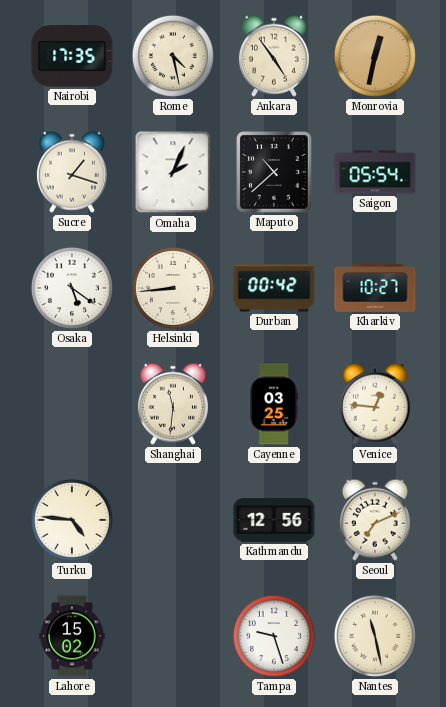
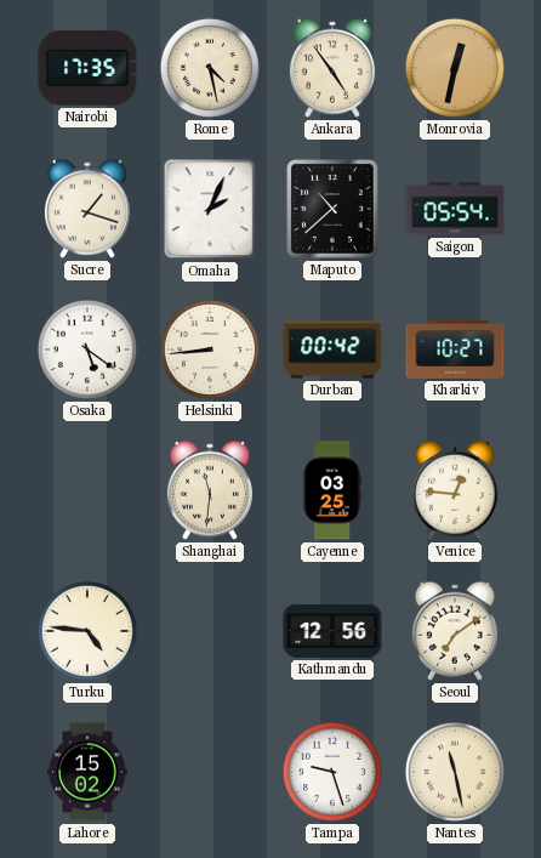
Seoul: 7:11 -> 7:09
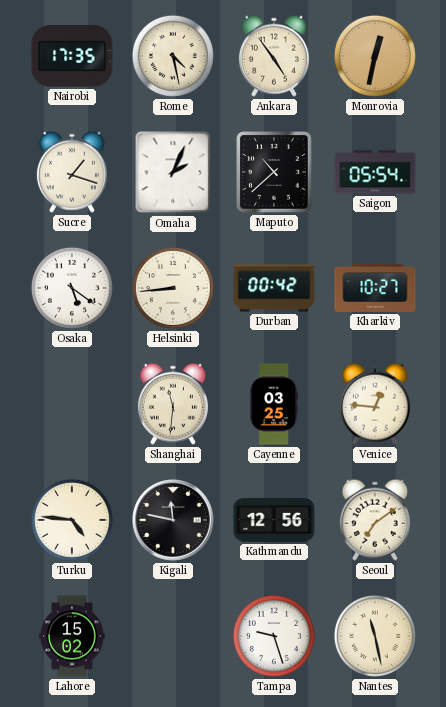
Kigali: none -> 11:47
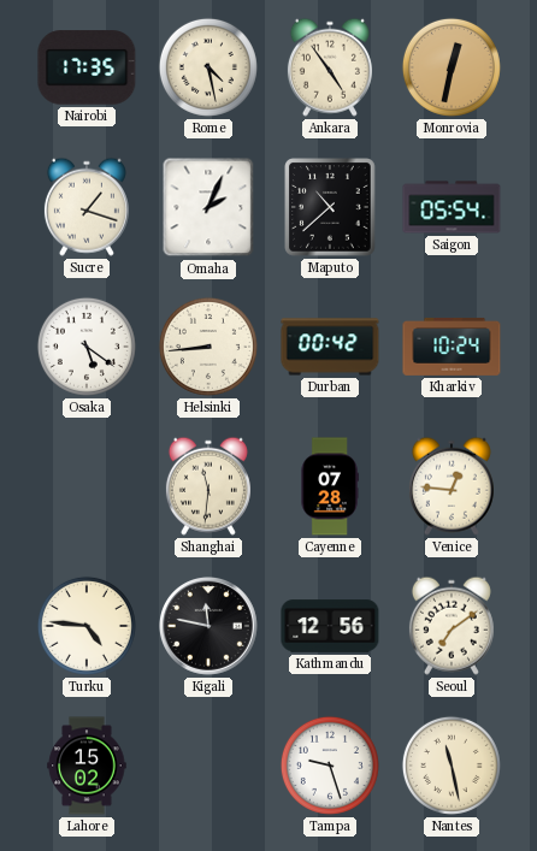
Kharkiv: 10:27 -> 10:24
Cayenne: 03:25 -> 07:28
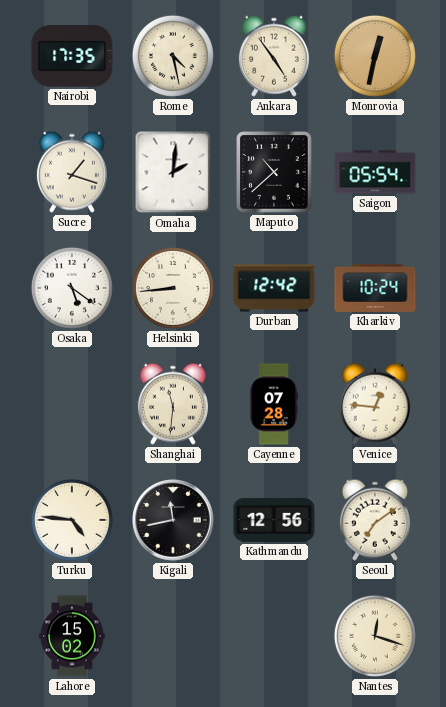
Omaha: 2:04 -> 2:01
Durban: 00:42 -> 12:42
Kigali: 11:47 -> 11:43
Tampa: 9:27 -> none
Nantes: 11:28 -> 12:18
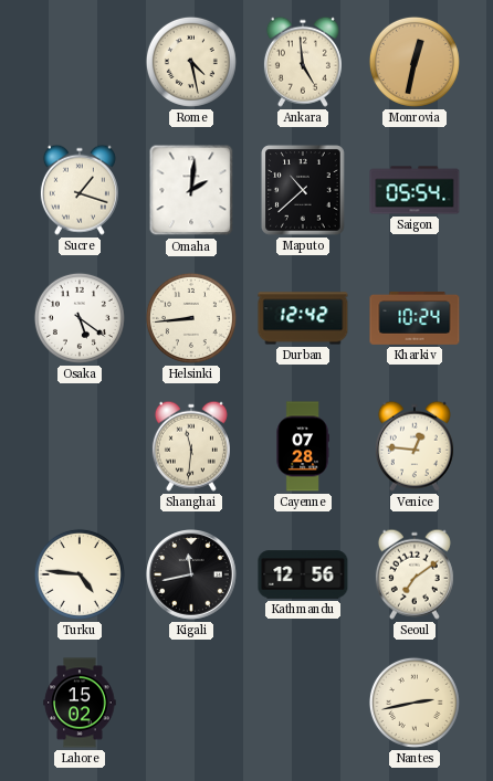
Nairobi: 17:35 -> none
Ankara: 4:54 -> 4:59
Nantes: 12:18 -> 2:43
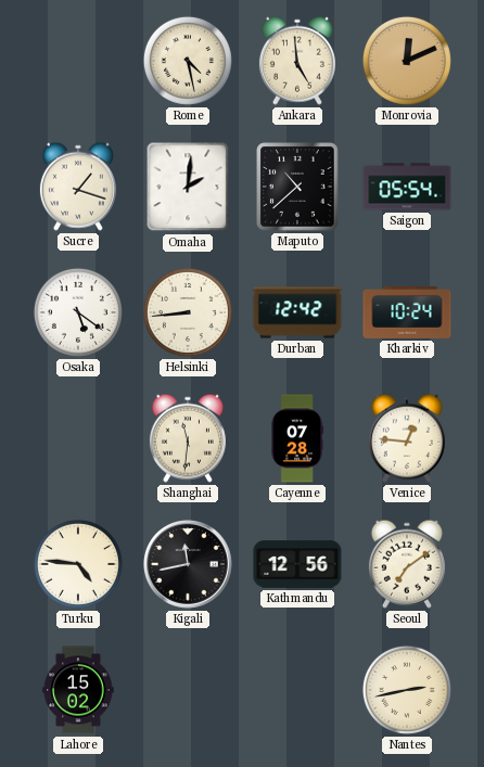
Monrovia: 12:32 -> 12:11
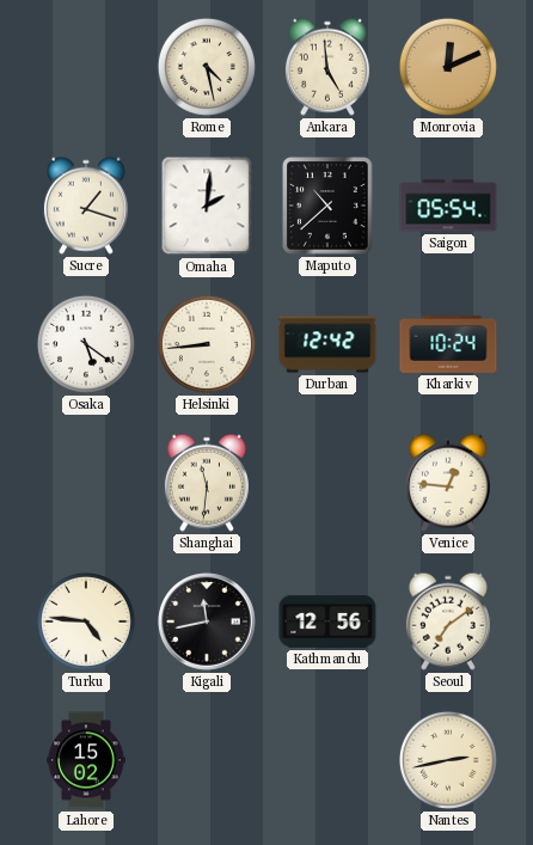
Cayenne: 07:28 -> none
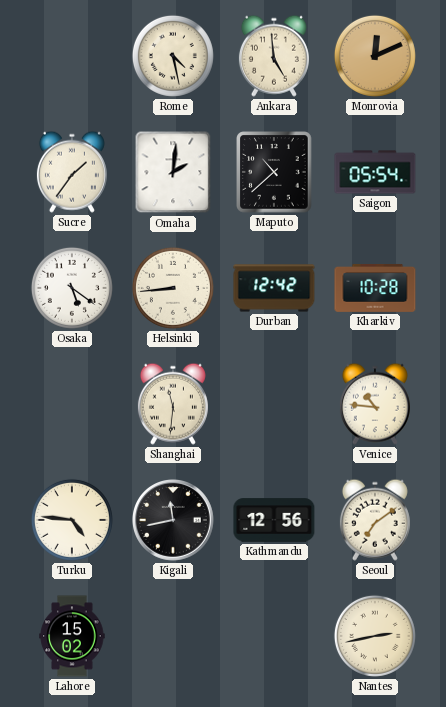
Sucre: 1:18 -> 1:36
Kharkiv: 10:24 -> 10:28
Venice: 12:46 -> 10:46
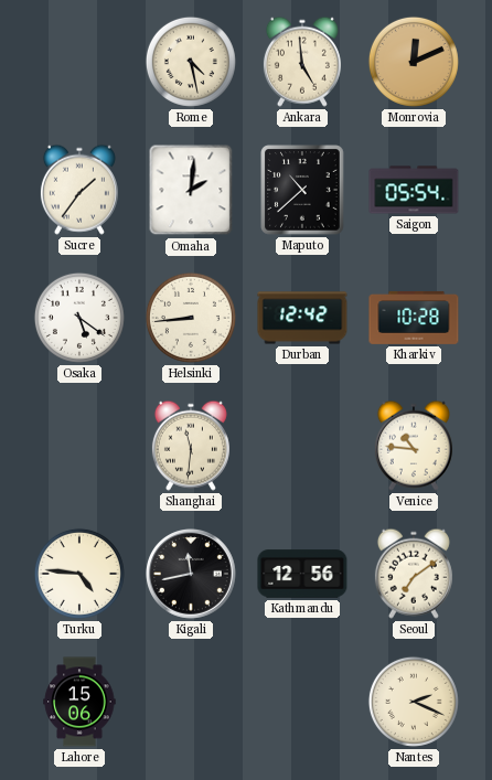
Lahore: 15:02 -> 15:06
Nantes: 2:43 -> 2:19
